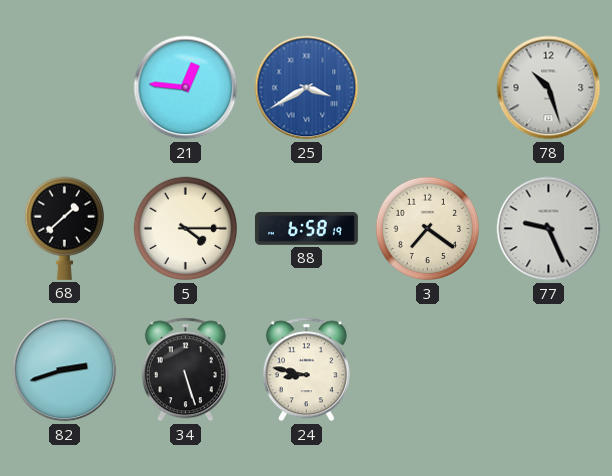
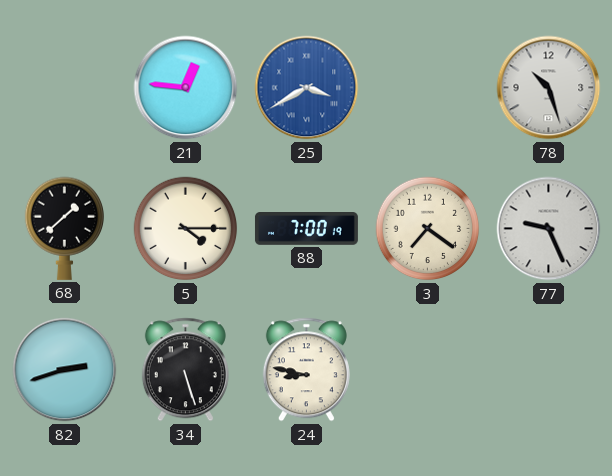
88: 6:58 -> 7:00
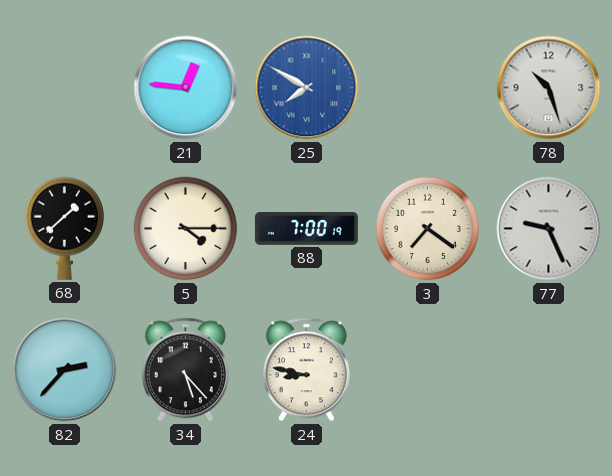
25: 3:40 -> 7:50
82: 2:42 -> 2:37
34: 5:27 -> 5:23
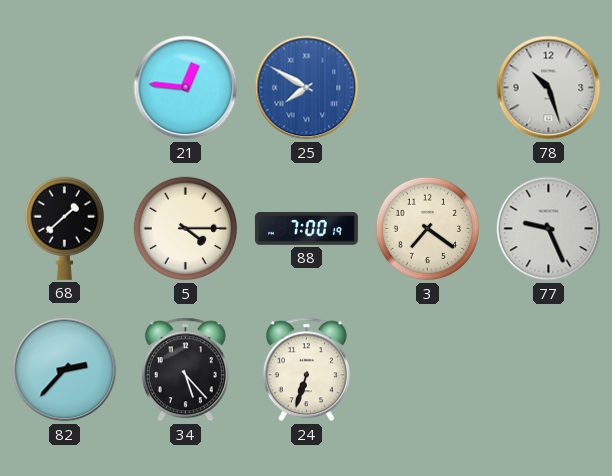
24: 8:47 -> 6:33
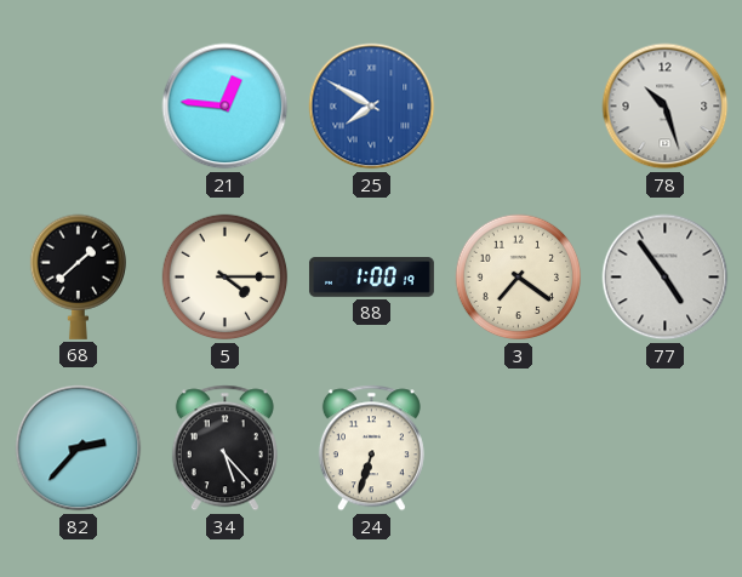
88: 7:00 -> 1:00
77: 9:26 -> 4:54
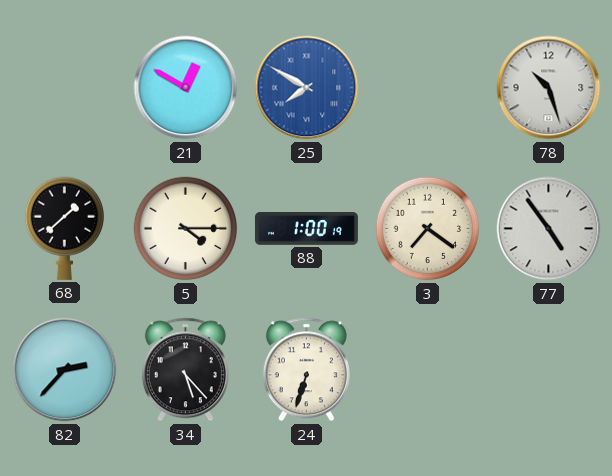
21: 12:46 -> 12:50
